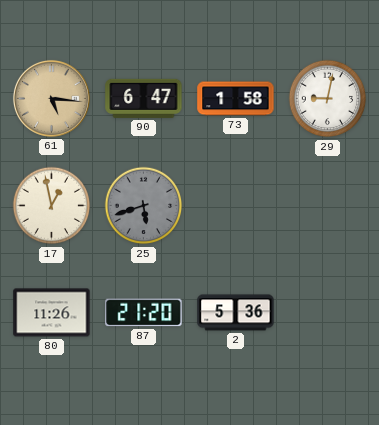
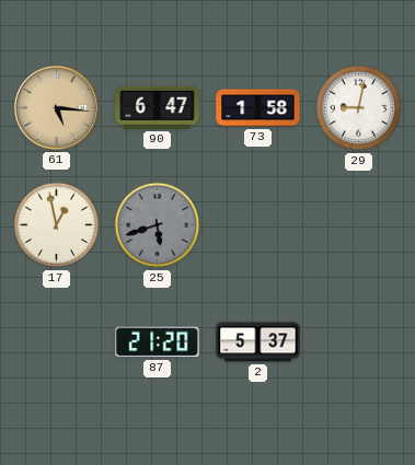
80: 11:26 -> none
2: 5:36 -> 5:37
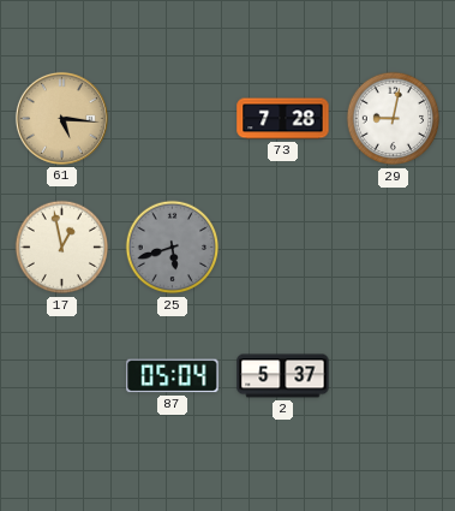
90: 6:47 -> none
73: 1:58 -> 7:28
87: 21:20 -> 05:04
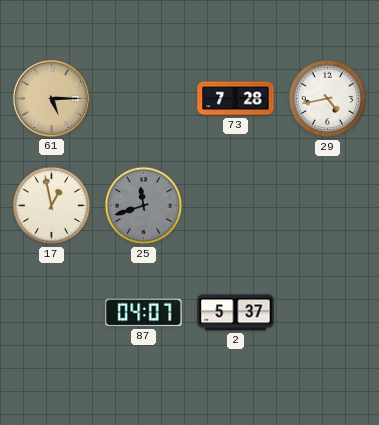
61: 5:16 -> 5:15
29: 9:02 -> 4:43
25: 5:42 -> 11:42
87: 05:04 -> 04:07
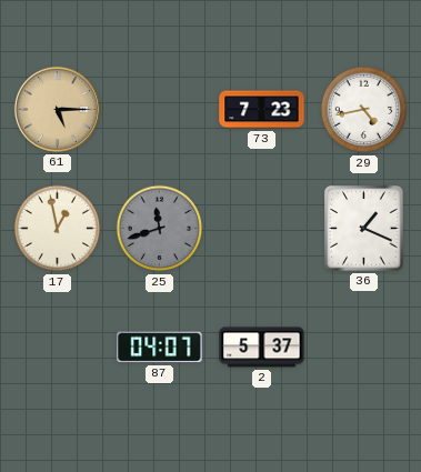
73: 7:28 -> 7:23
36: none -> 1:19
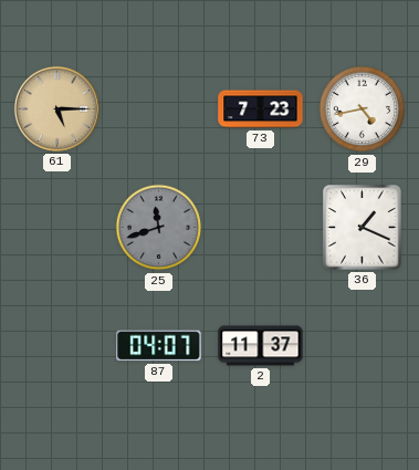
17: 12:58 -> none
2: 5:37 -> 11:37
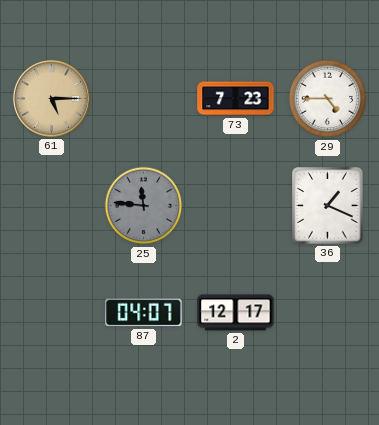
29: 4:43 -> 4:45
25: 11:42 -> 11:46
2: 11:37 -> 12:17
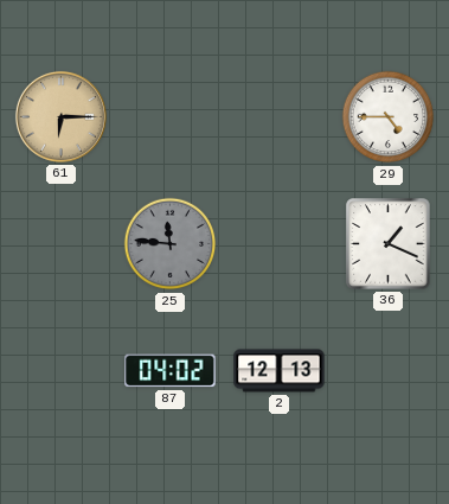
61: 5:15 -> 6:15
73: 7:23 -> none
87: 04:07 -> 04:02
2: 12:17 -> 12:13
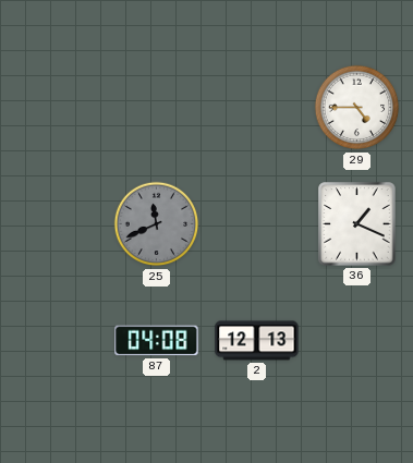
61: 6:15 -> none
25: 11:46 -> 11:41
87: 04:02 -> 04:08
